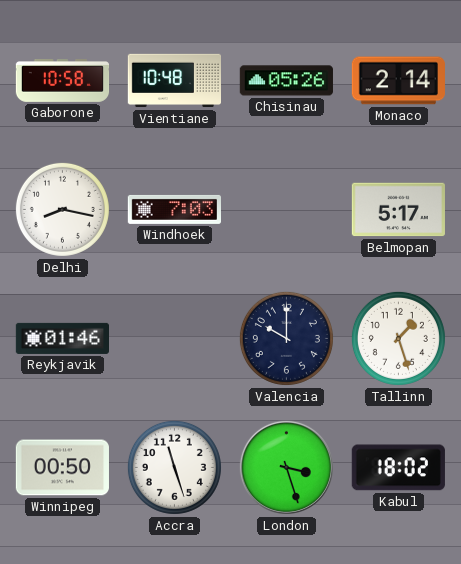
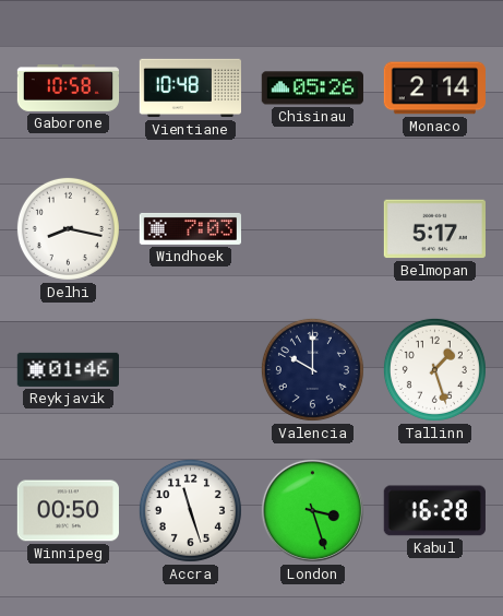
Kabul: 18:02 -> 16:28
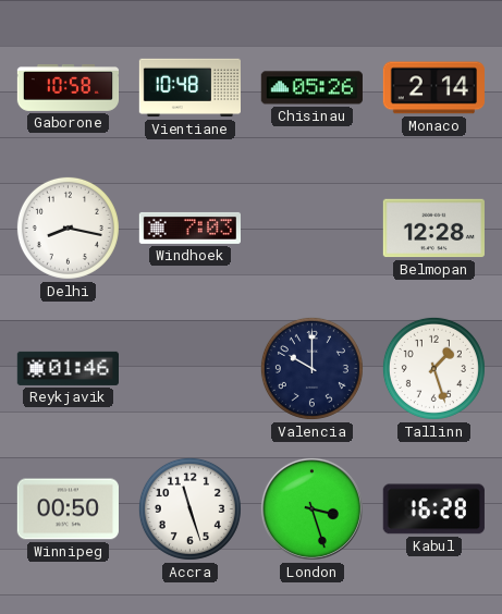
Belmopan: 5:17 -> 12:28
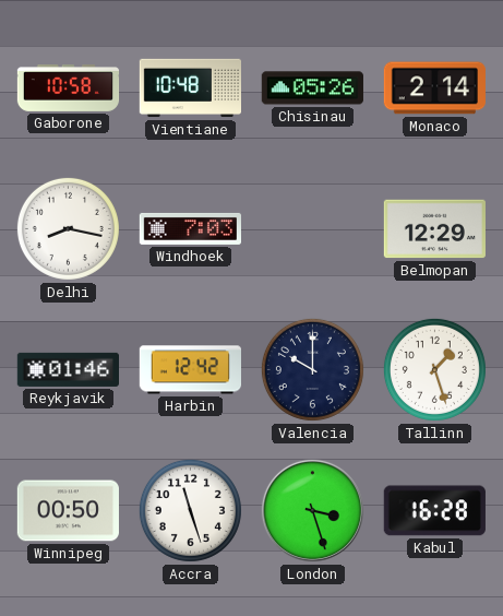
Belmopan: 12:28 -> 12:29
Harbin: none -> 12:42
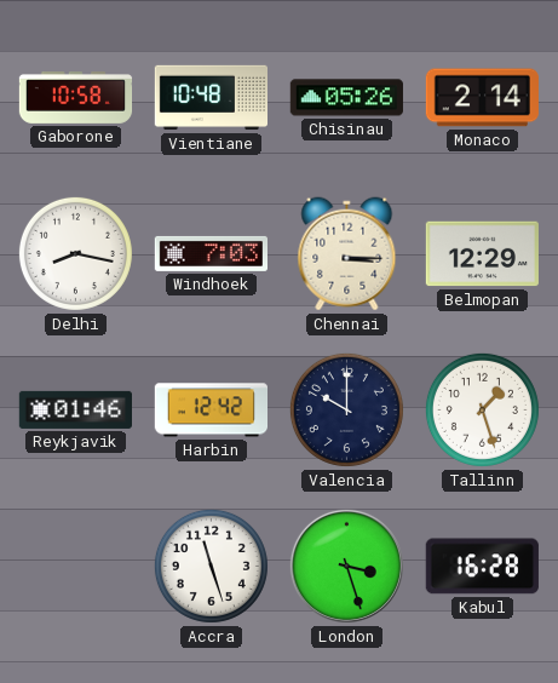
Chennai: none -> 3:15
Winnipeg: 00:50 -> none
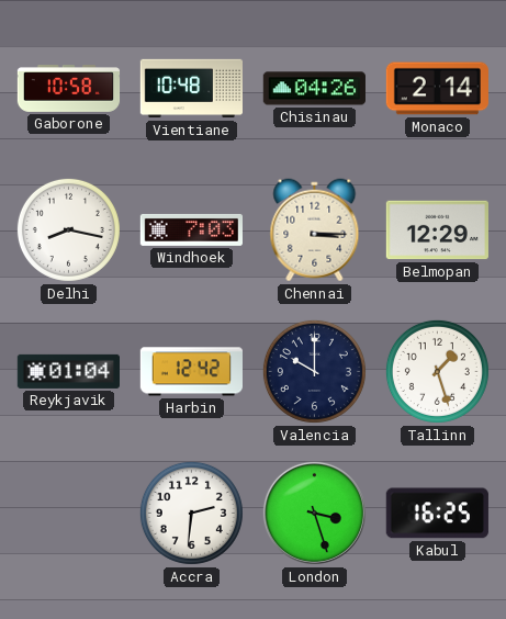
Chisinau: 05:26 -> 04:26
Reykjavik: 01:46 -> 01:04
Accra: 11:27 -> 2:31
Kabul: 16:28 -> 16:25
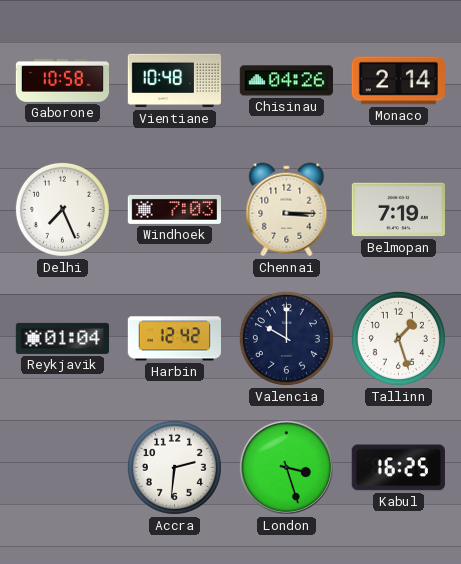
Delhi: 8:17 -> 7:26
Belmopan: 12:29 -> 7:19
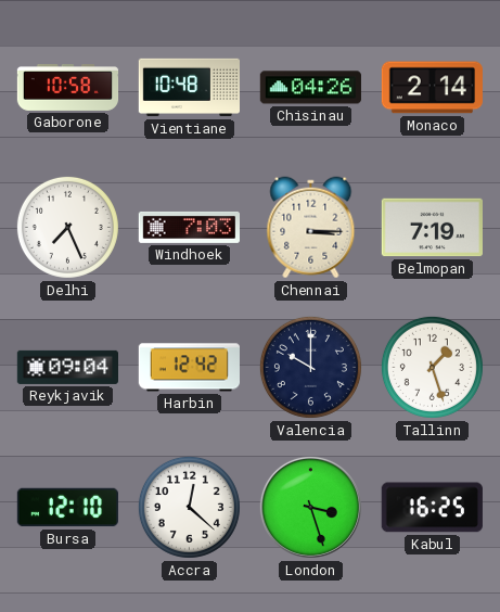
Reykjavik: 01:04 -> 09:04
Bursa: none -> 12:10
Accra: 2:31 -> 12:22
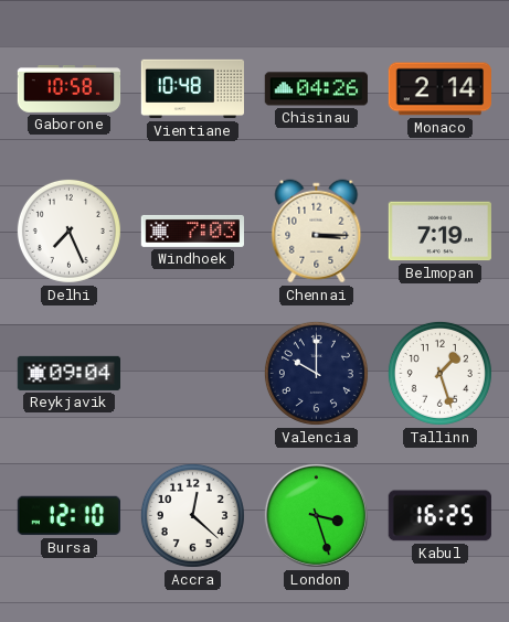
Harbin: 12:42 -> none
